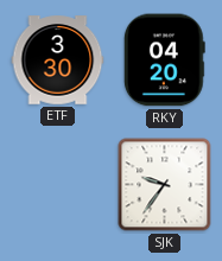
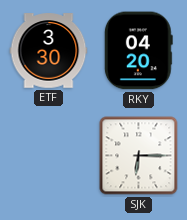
SJK: 9:36 -> 6:15
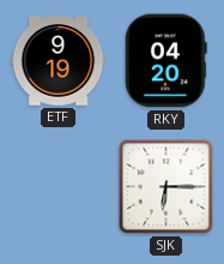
ETF: 3:30 -> 9:19
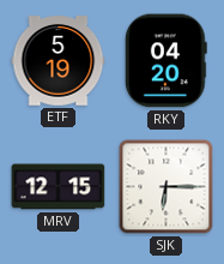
ETF: 9:19 -> 5:19
MRV: none -> 12:15
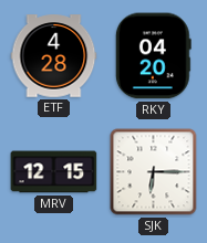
ETF: 5:19 -> 4:28
